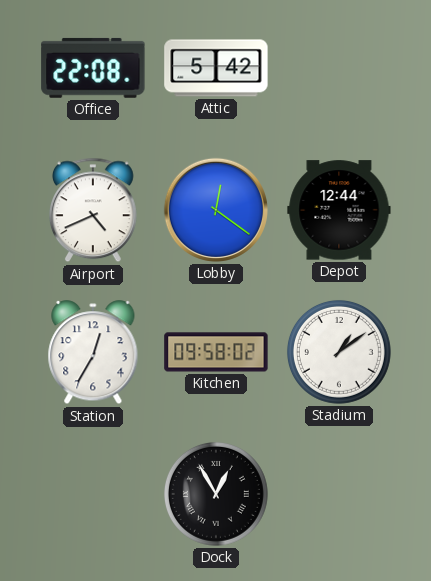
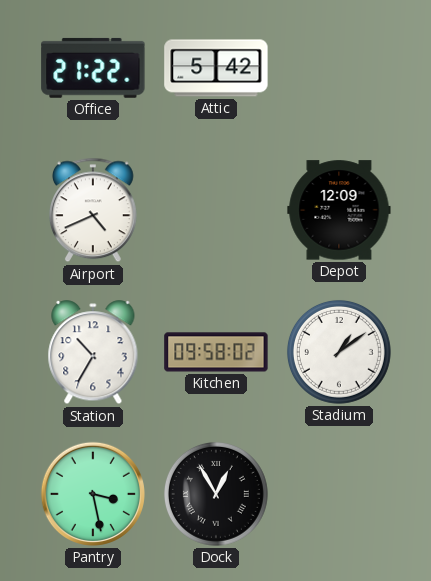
Office: 22:08 -> 21:22
Lobby: 12:21 -> none
Depot: 12:44 -> 12:09
Station: 12:35 -> 10:35
Pantry: none -> 3:28
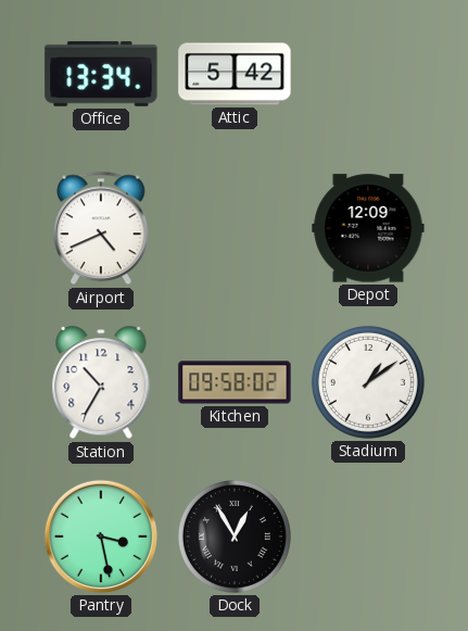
Office: 21:22 -> 13:34
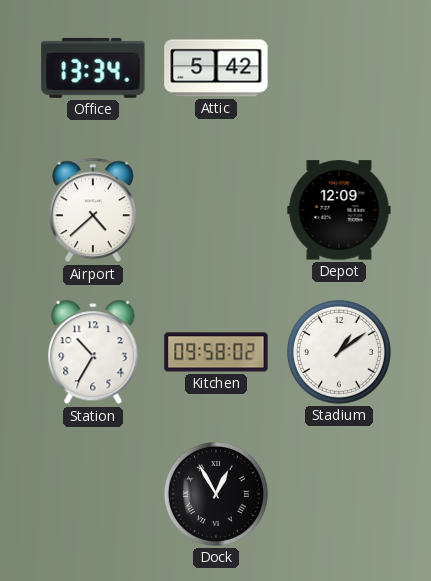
Airport: 4:41 -> 4:38
Pantry: 3:28 -> none
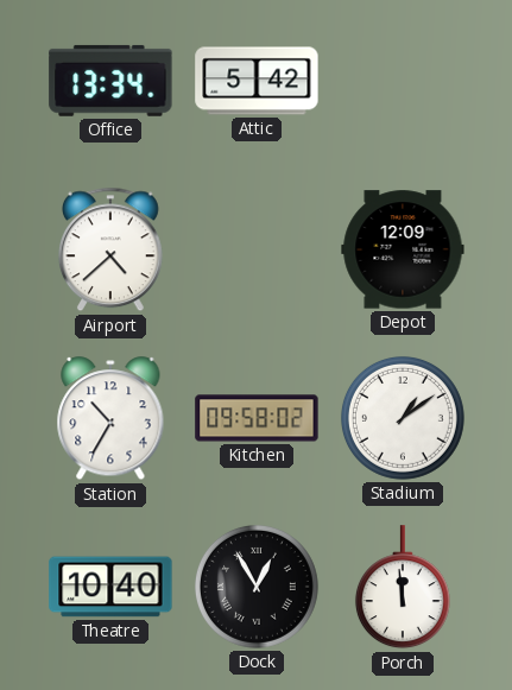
Theatre: none -> 10:40
Porch: none -> 11:59
